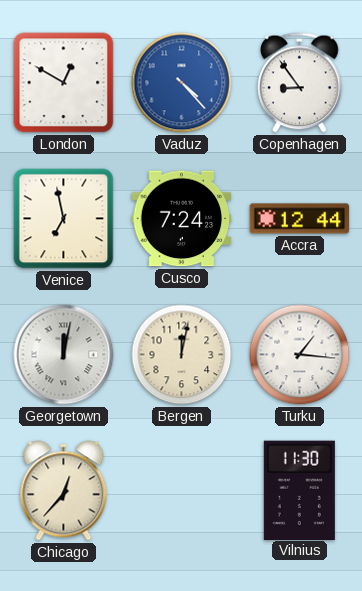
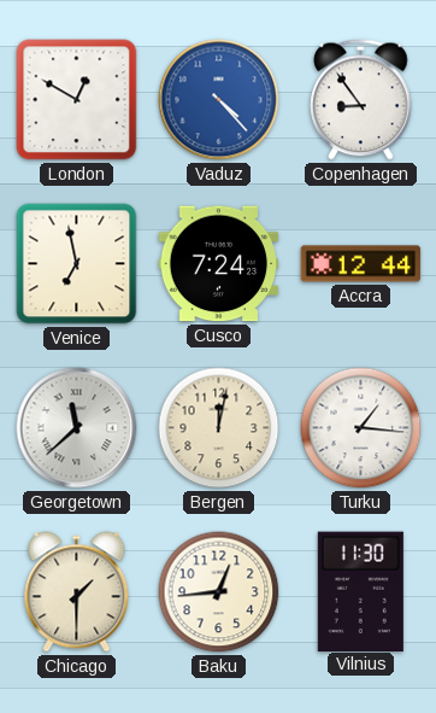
Georgetown: 12:02 -> 11:38
Chicago: 12:37 -> 1:30
Baku: none -> 12:44
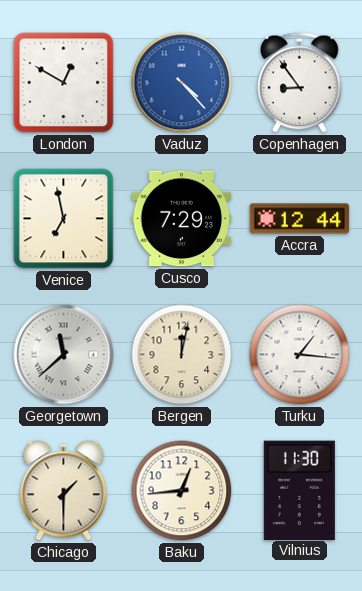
Cusco: 7:24 -> 7:29
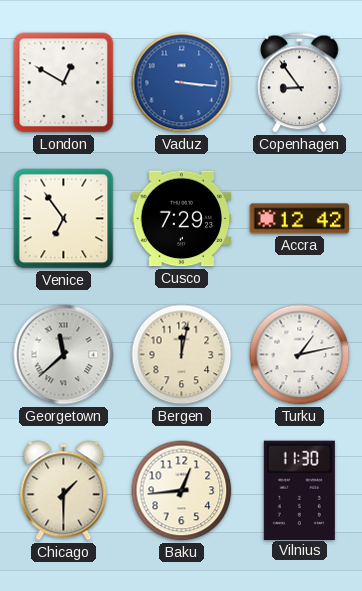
Vaduz: 4:23 -> 3:16
Venice: 6:58 -> 6:54
Accra: 12:44 -> 12:42
Turku: 1:16 -> 1:13
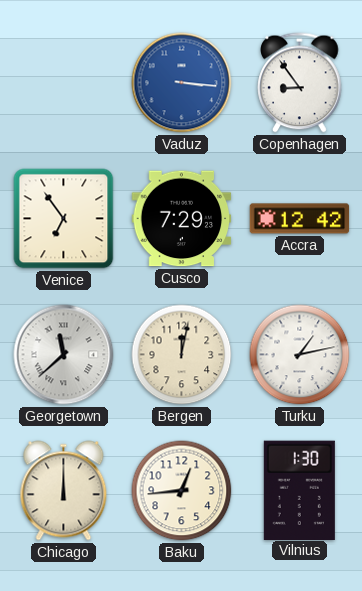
London: 12:50 -> none
Chicago: 1:30 -> 12:00
Vilnius: 11:30 -> 1:30
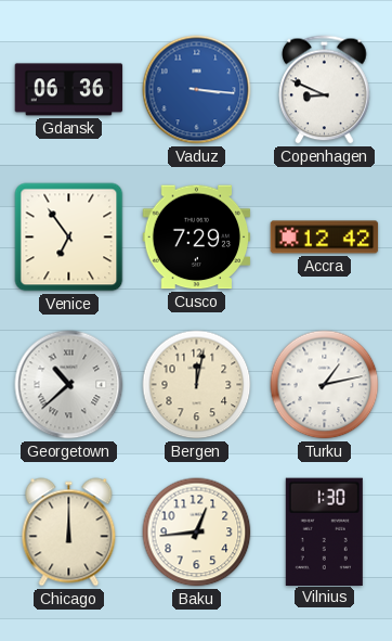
Gdansk: none -> 06:36
Copenhagen: 8:54 -> 8:49
Georgetown: 11:38 -> 10:38
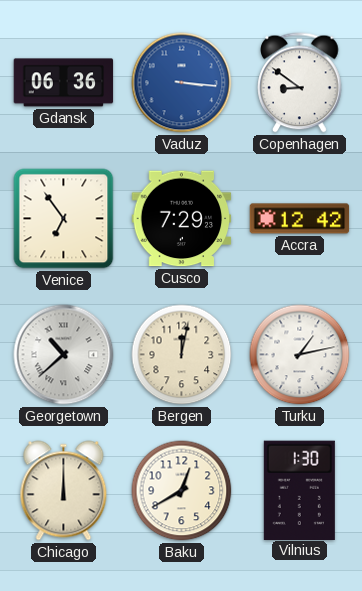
Copenhagen: 8:49 -> 8:51
Baku: 12:44 -> 12:40
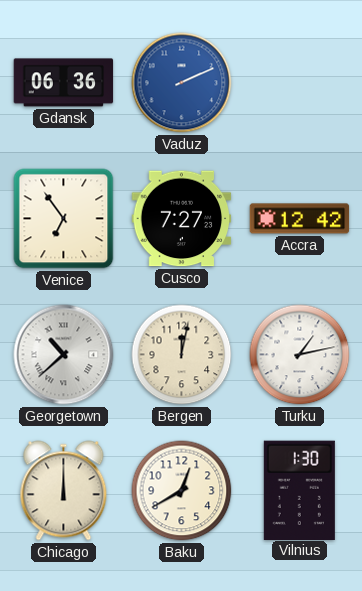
Vaduz: 3:16 -> 2:11
Copenhagen: 8:51 -> none
Cusco: 7:29 -> 7:27
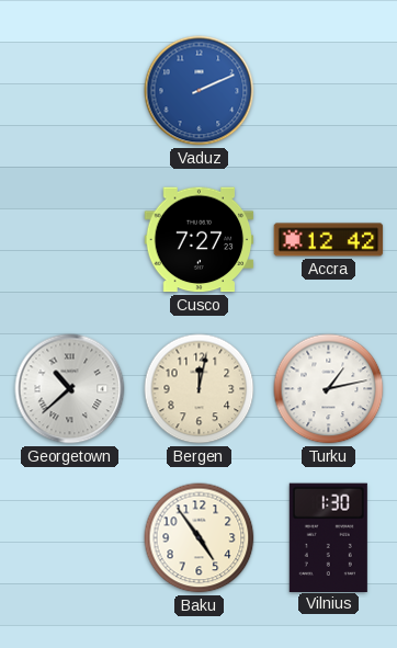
Gdansk: 06:36 -> none
Venice: 6:54 -> none
Chicago: 12:00 -> none
Baku: 12:40 -> 4:54
